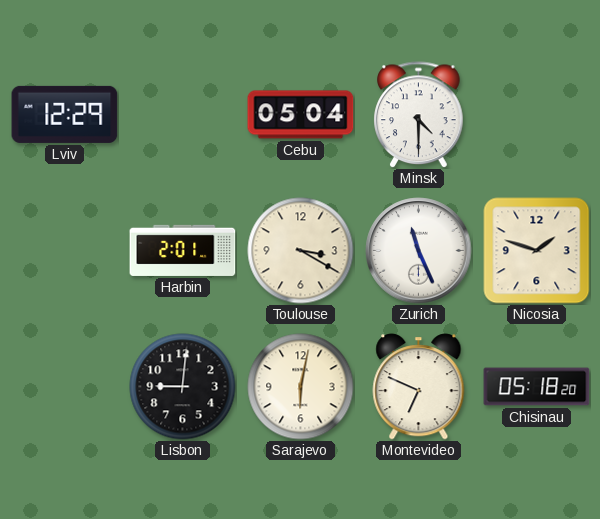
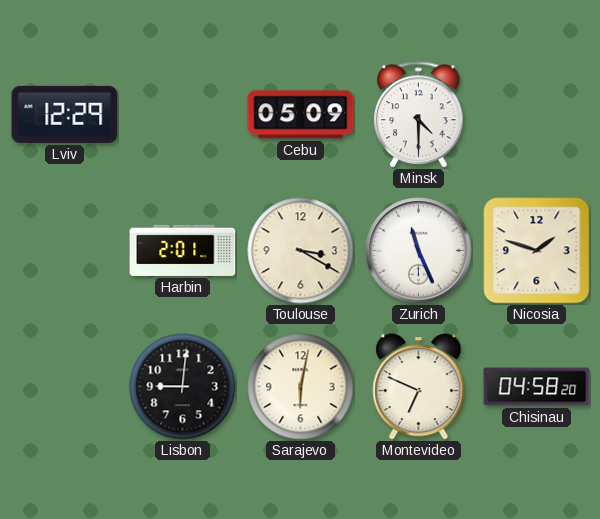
Cebu: 05:04 -> 05:09
Chisinau: 05:18 -> 04:58
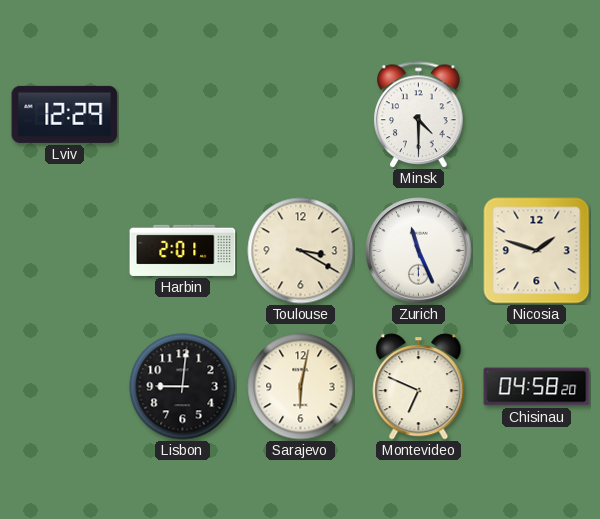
Cebu: 05:09 -> none
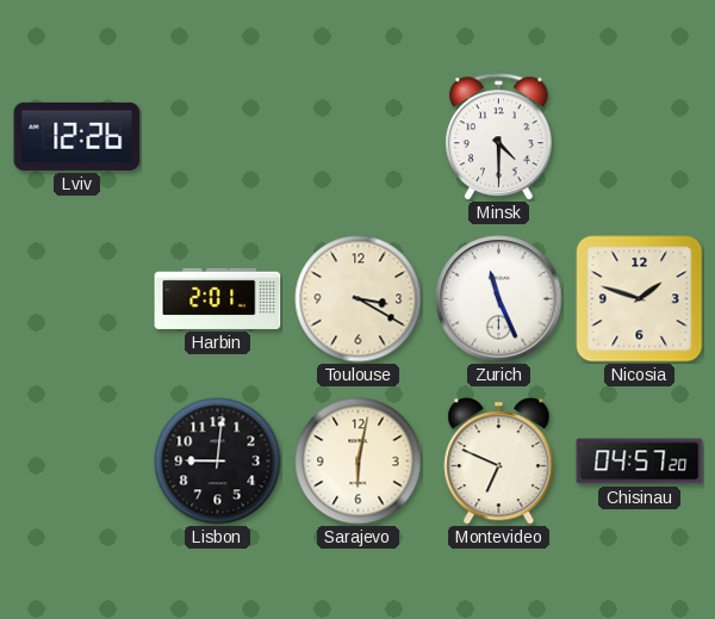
Lviv: 12:29 -> 12:26
Chisinau: 04:58 -> 04:57
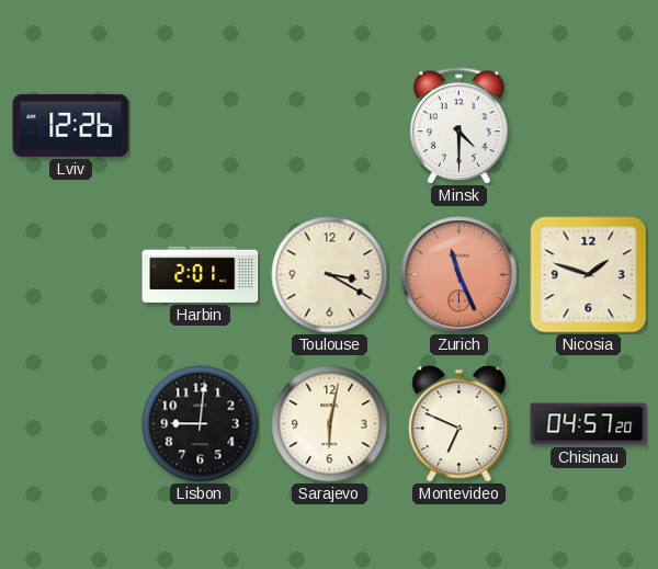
Zurich dial: white -> salmon
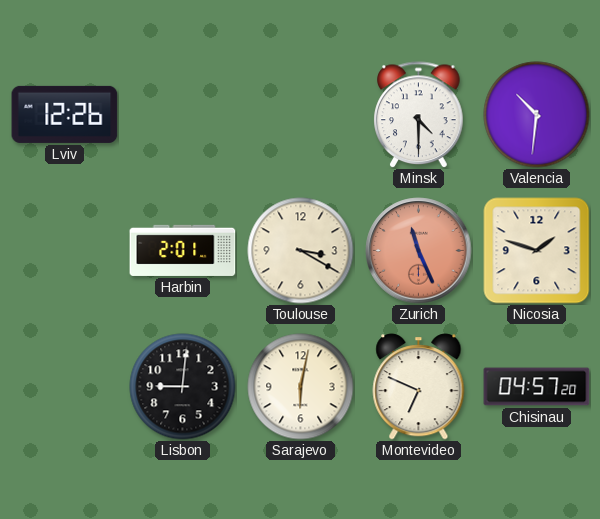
Valencia: none -> 10:31
